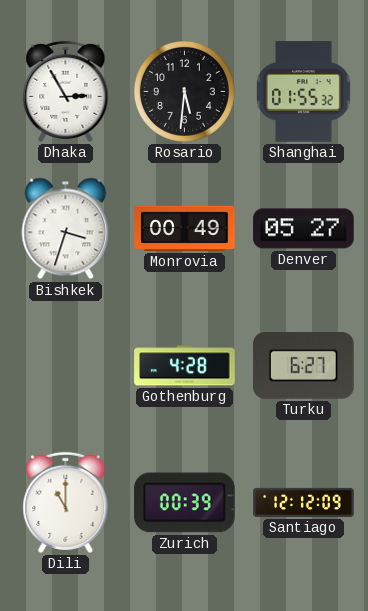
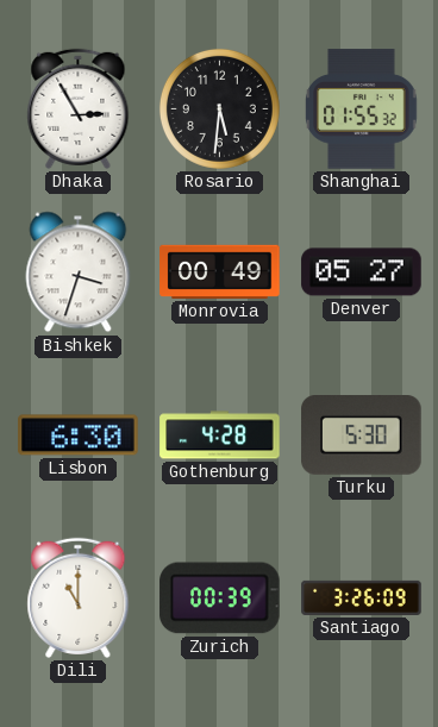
Lisbon: none -> 6:30
Turku: 6:27 -> 5:30
Santiago: 12:12 -> 3:26
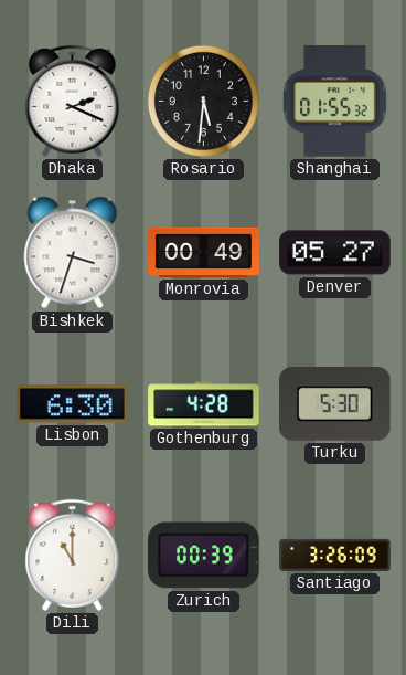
Dhaka: 2:55 -> 2:19
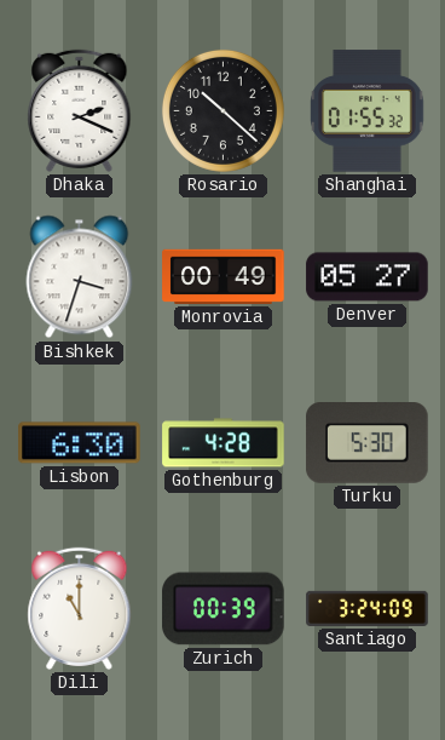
Rosario: 5:31 -> 10:22
Santiago: 3:26 -> 3:24
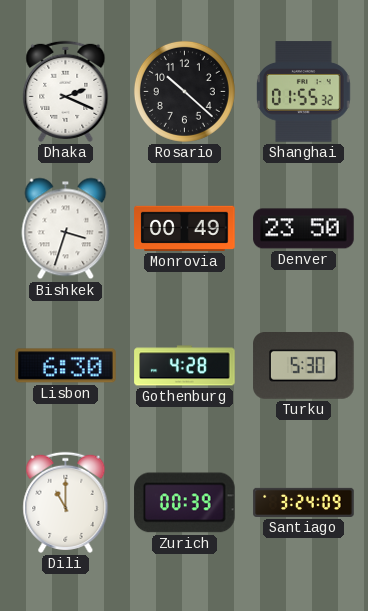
Denver: 05:27 -> 23:50
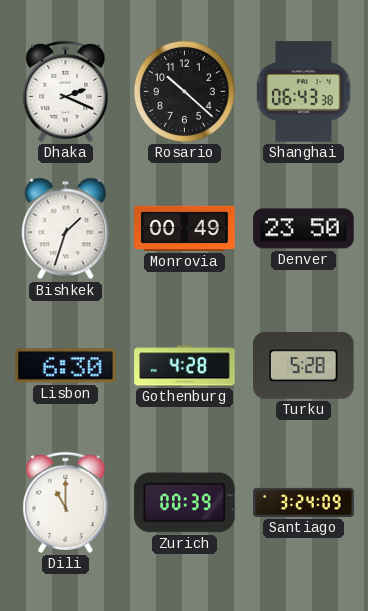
Shanghai: 01:55 -> 06:43
Bishkek: 3:33 -> 1:33
Turku: 5:30 -> 5:28
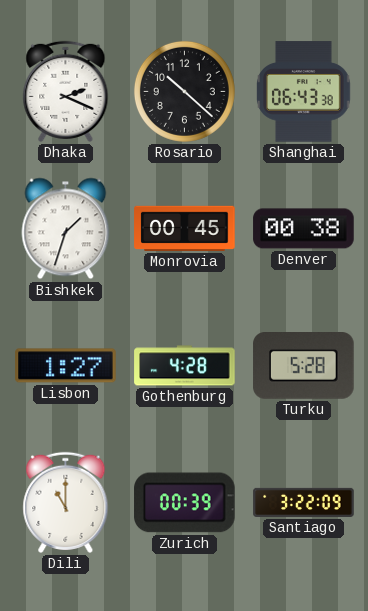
Monrovia: 00:49 -> 00:45
Denver: 23:50 -> 00:38
Lisbon: 6:30 -> 1:27
Santiago: 3:24 -> 3:22
